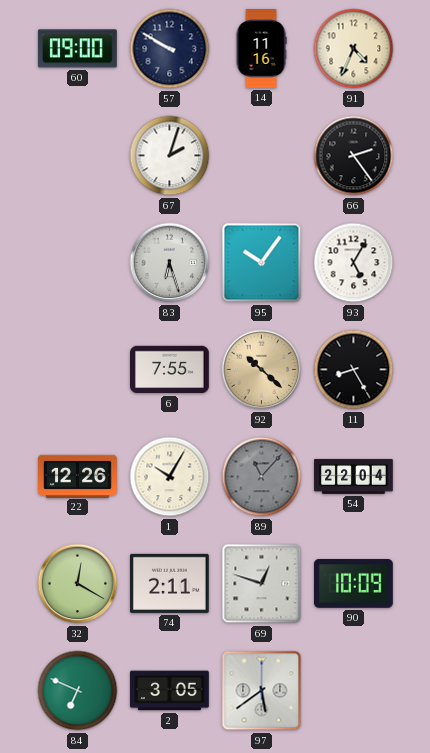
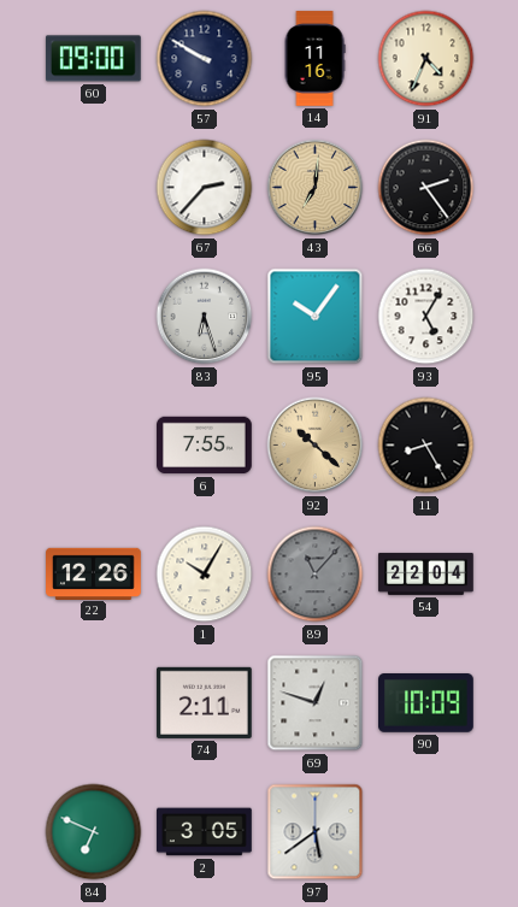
67: 2:03 -> 2:37
43: none -> 7:01
32: 12:20 -> none
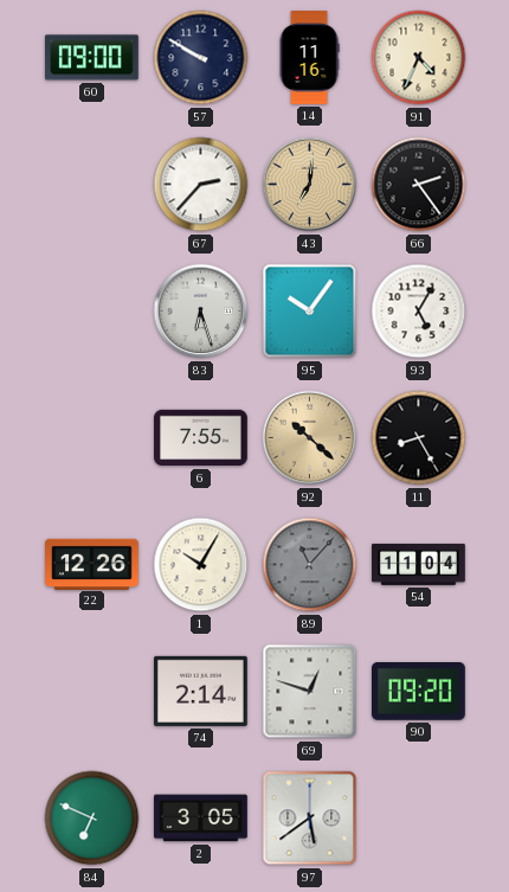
54: 22:04 -> 11:04
74: 2:11 -> 2:14
90: 10:09 -> 09:20
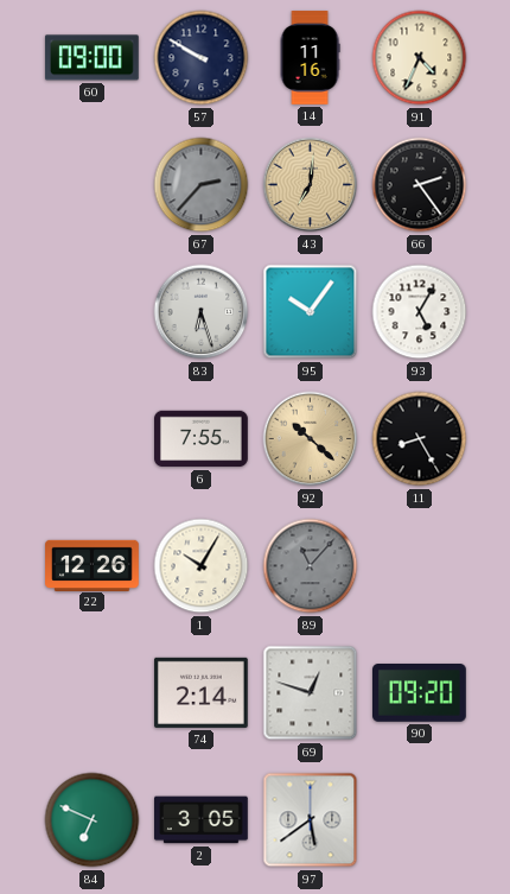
67 dial: white -> grey
54: 11:04 -> none
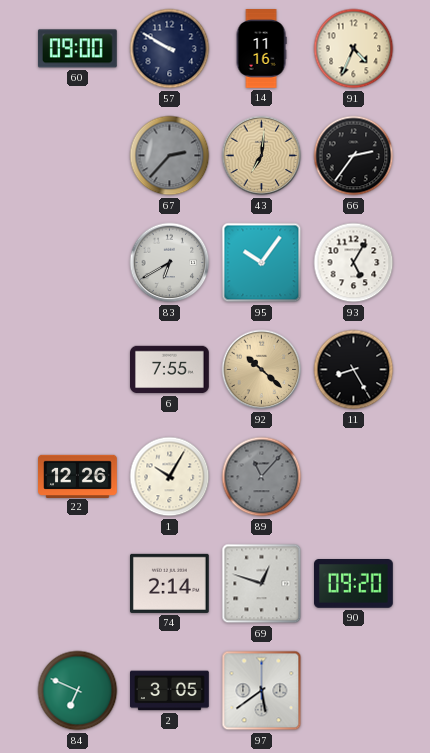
66: 2:24 -> 2:36
83: 6:27 -> 6:40
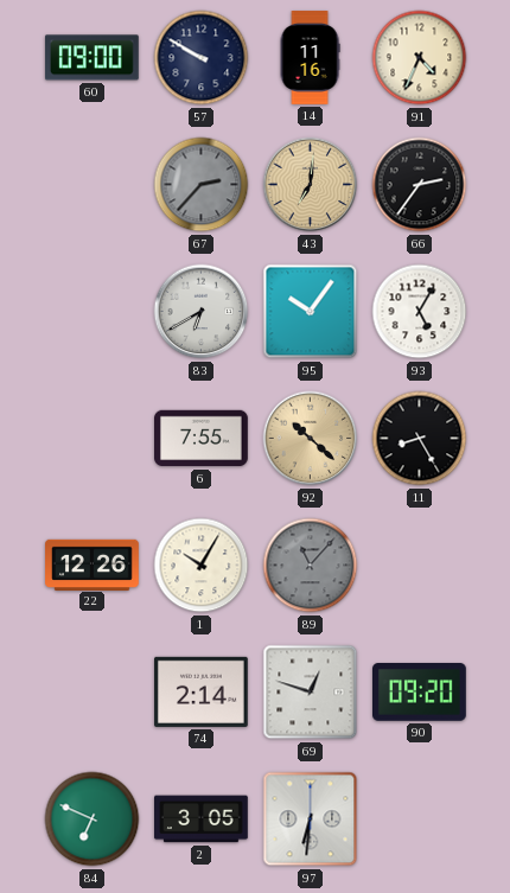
97: 5:39 -> 6:31
